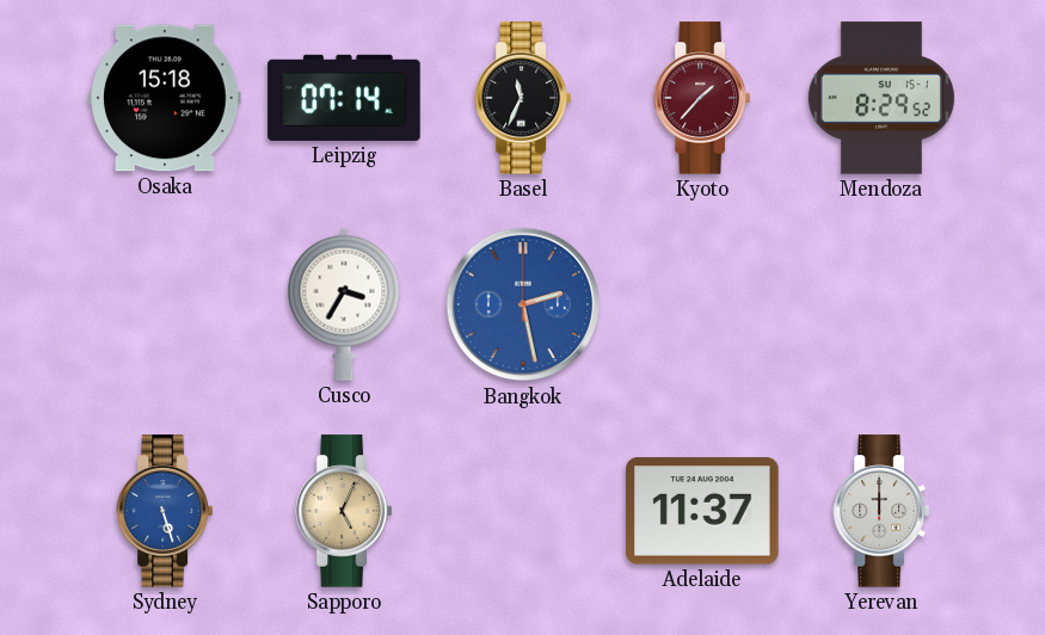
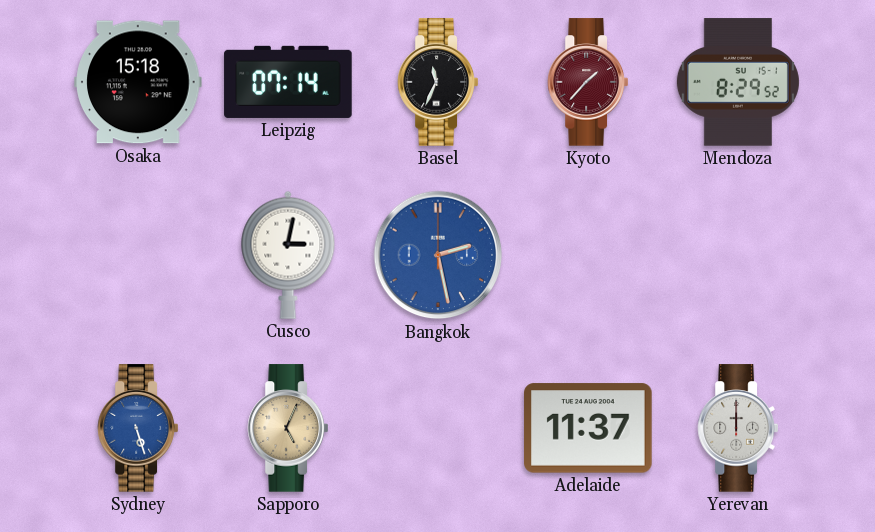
Cusco: 3:35 -> 3:02
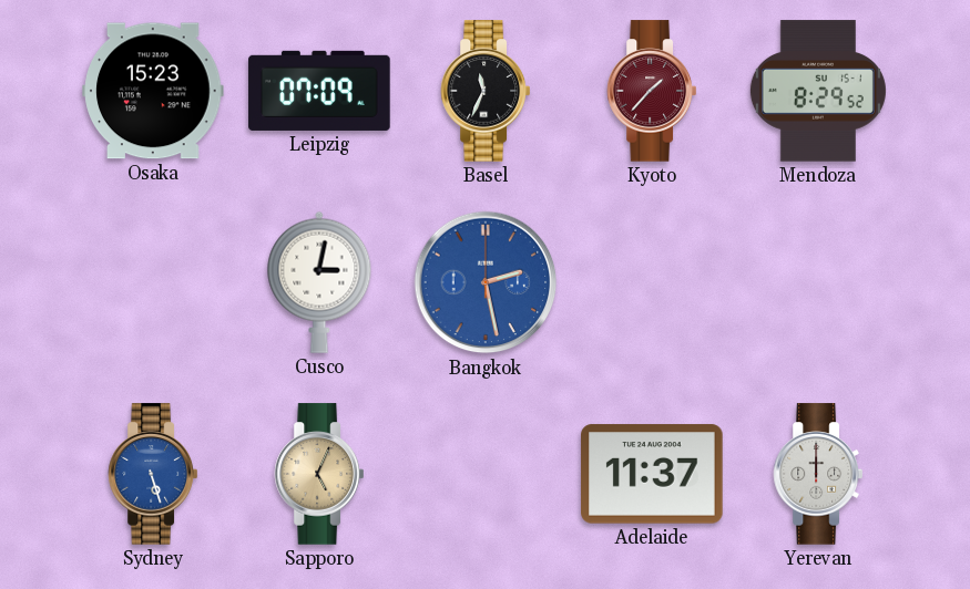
Osaka: 15:18 -> 15:23
Leipzig: 07:14 -> 07:09
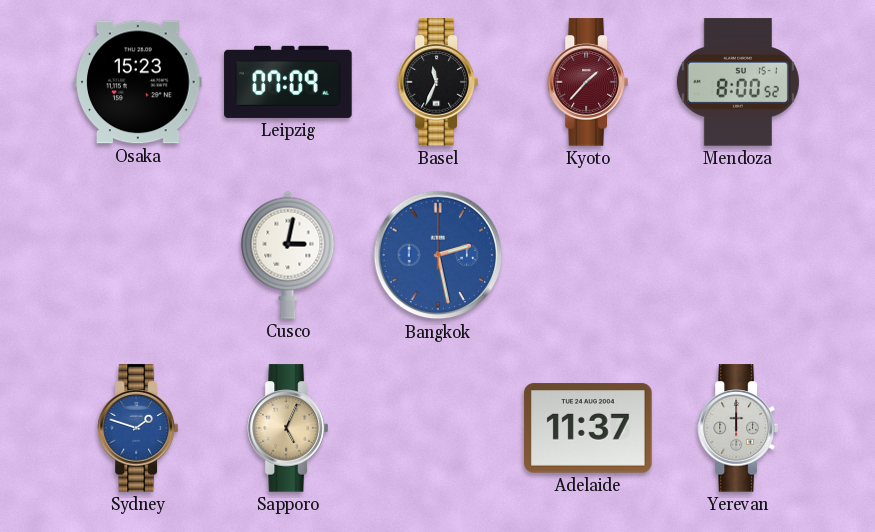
Mendoza: 8:29 -> 8:00
Sydney: 5:27 -> 1:48
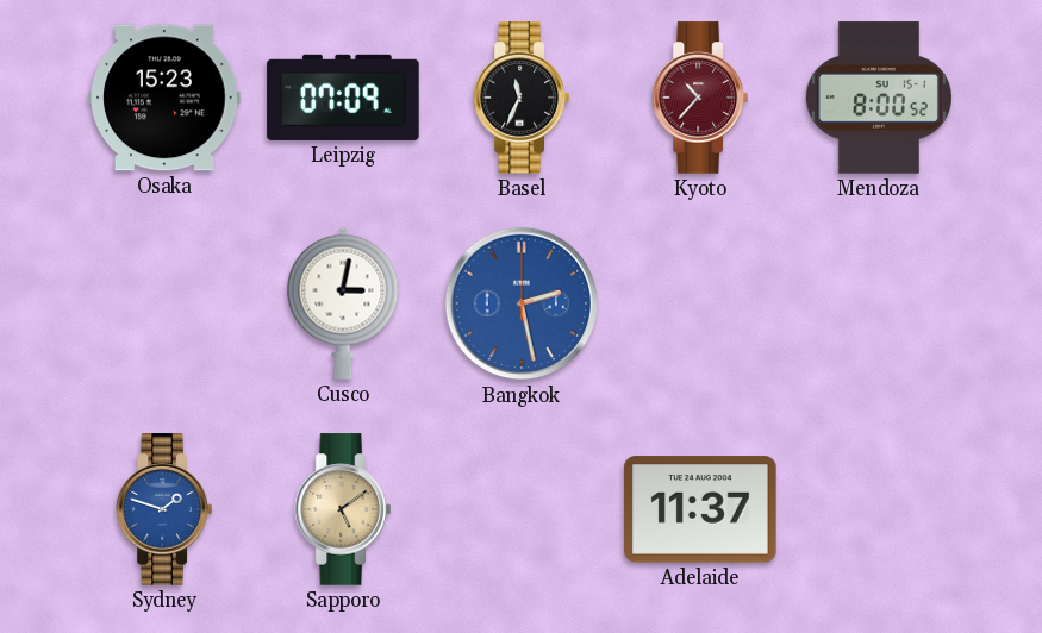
Kyoto: 1:37 -> 10:37
Sapporo: 5:04 -> 5:09
Yerevan: 12:00 -> none
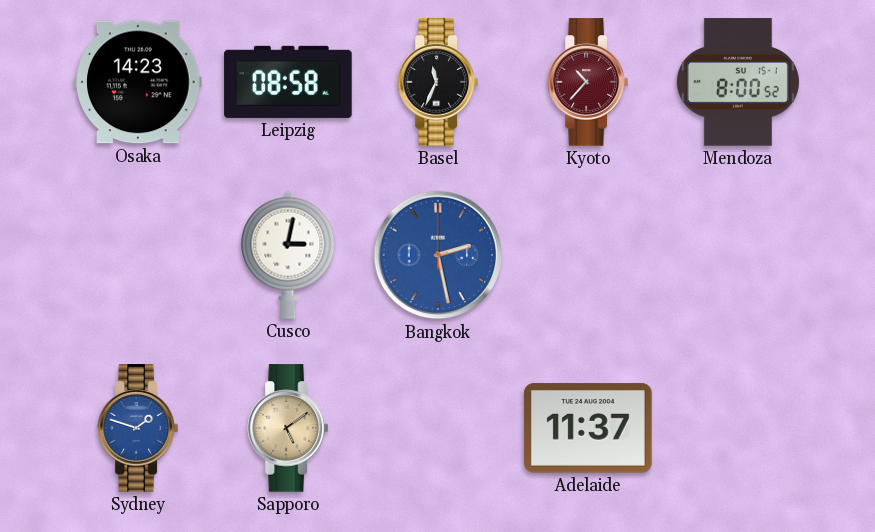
Osaka: 15:23 -> 14:23
Leipzig: 07:09 -> 08:58
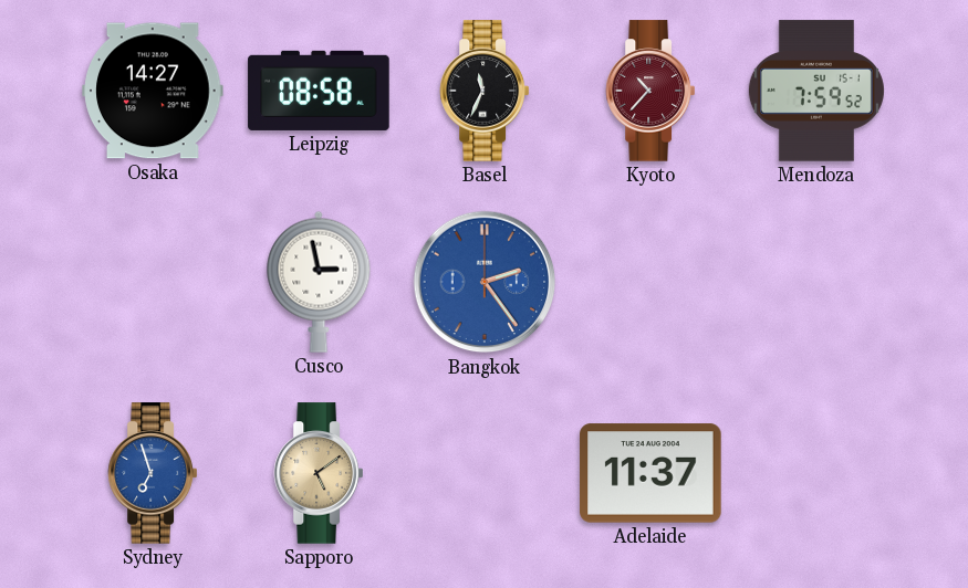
Osaka: 14:23 -> 14:27
Mendoza: 8:00 -> 7:59
Cusco: 3:02 -> 2:58
Bangkok: 2:28 -> 2:24
Sydney: 1:48 -> 6:57
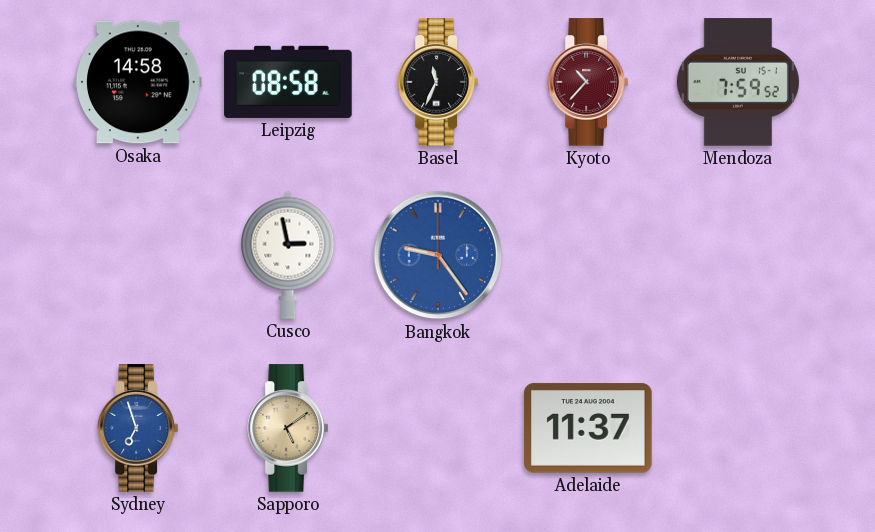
Osaka: 14:27 -> 14:58
Bangkok: 2:24 -> 9:24
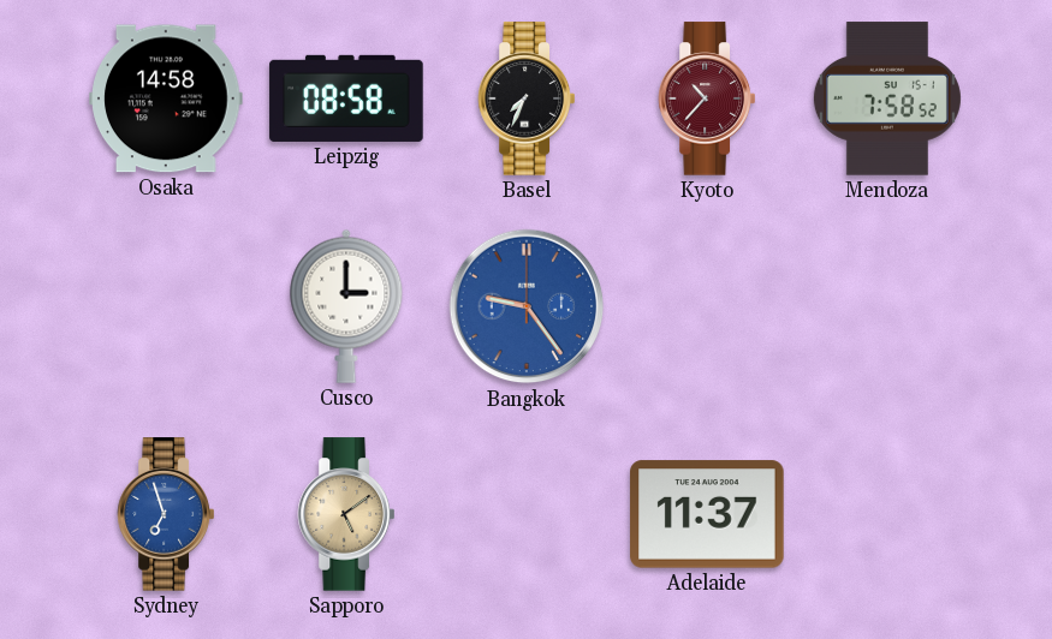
Basel: 11:34 -> 7:34
Mendoza: 7:59 -> 7:58
Cusco: 2:58 -> 3:00
